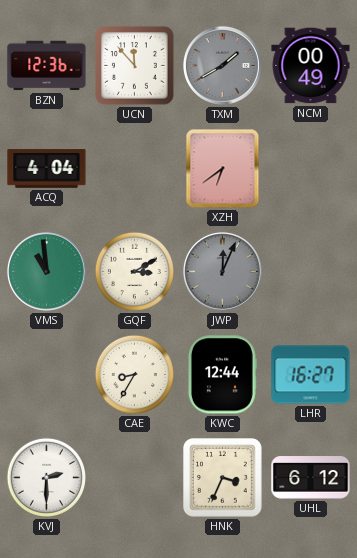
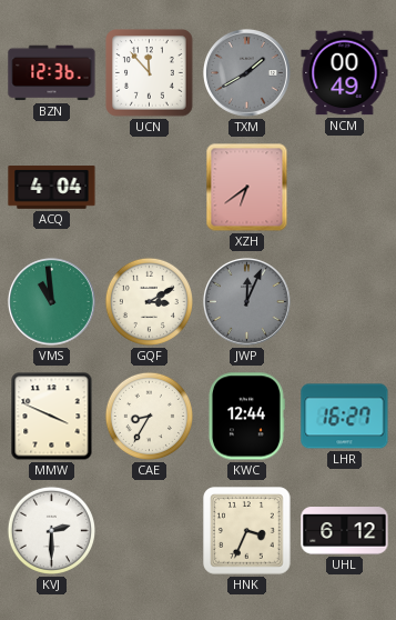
MMW: none -> 3:49
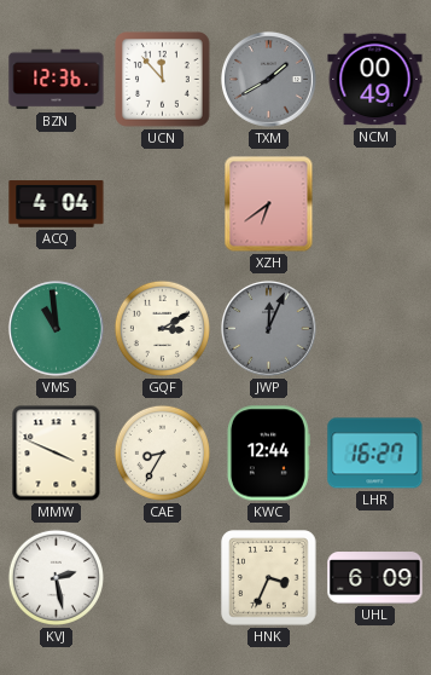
KVJ: 2:30 -> 2:28
UHL: 6:12 -> 6:09
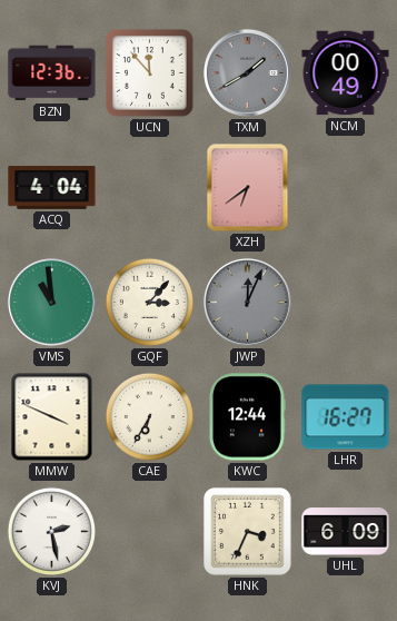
GQF: 3:10 -> 3:07
CAE: 8:35 -> 6:35
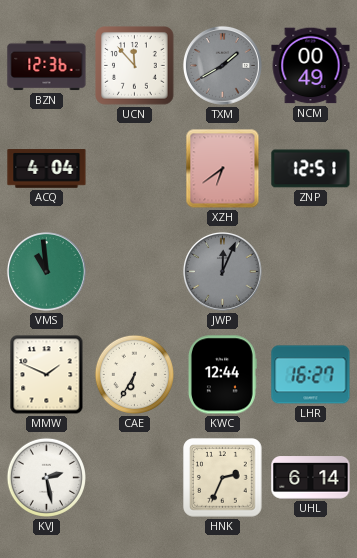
ZNP: none -> 12:51
GQF: 3:07 -> none
MMW: 3:49 -> 1:49
HNK: 3:34 -> 2:34
UHL: 6:09 -> 6:14
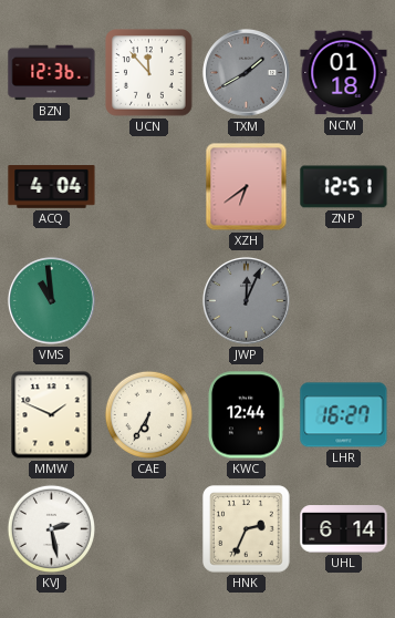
NCM: 00:49 -> 01:18
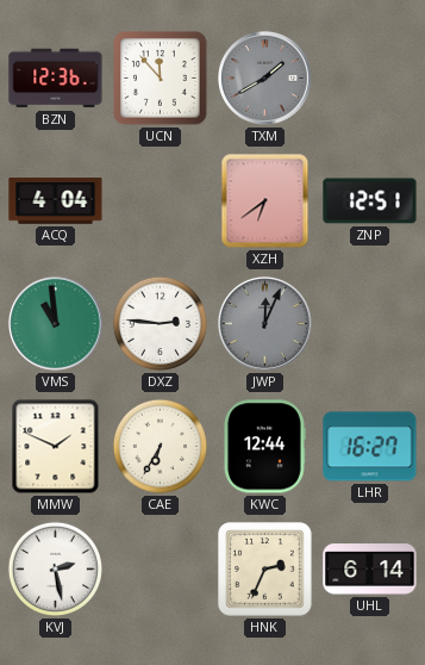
NCM: 01:18 -> none
DXZ: none -> 2:46
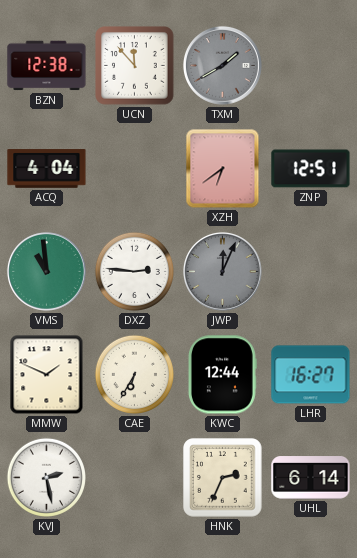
BZN: 12:36 -> 12:38
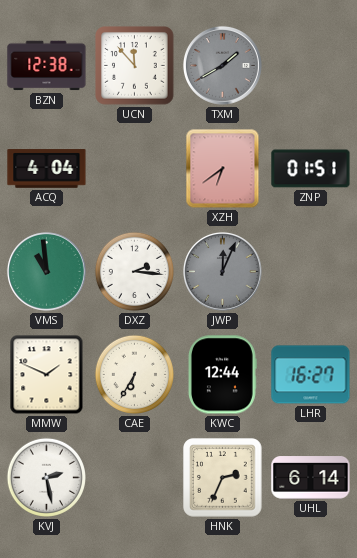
ZNP: 12:51 -> 01:51
DXZ: 2:46 -> 2:16
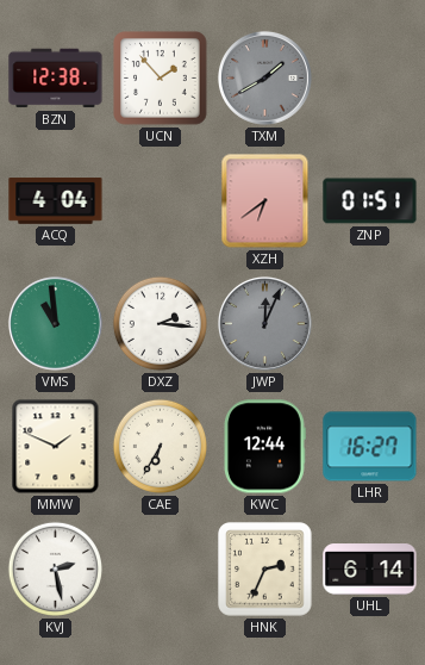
UCN: 11:53 -> 1:53
